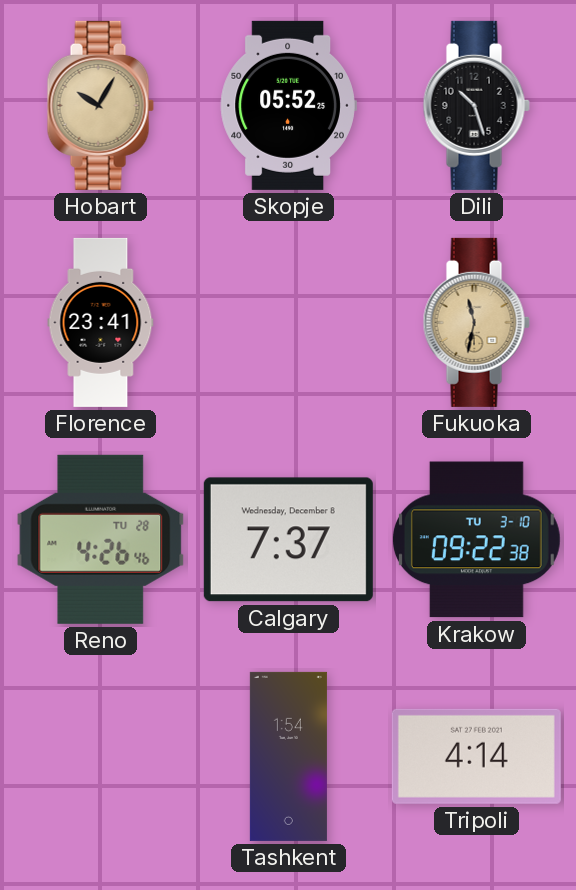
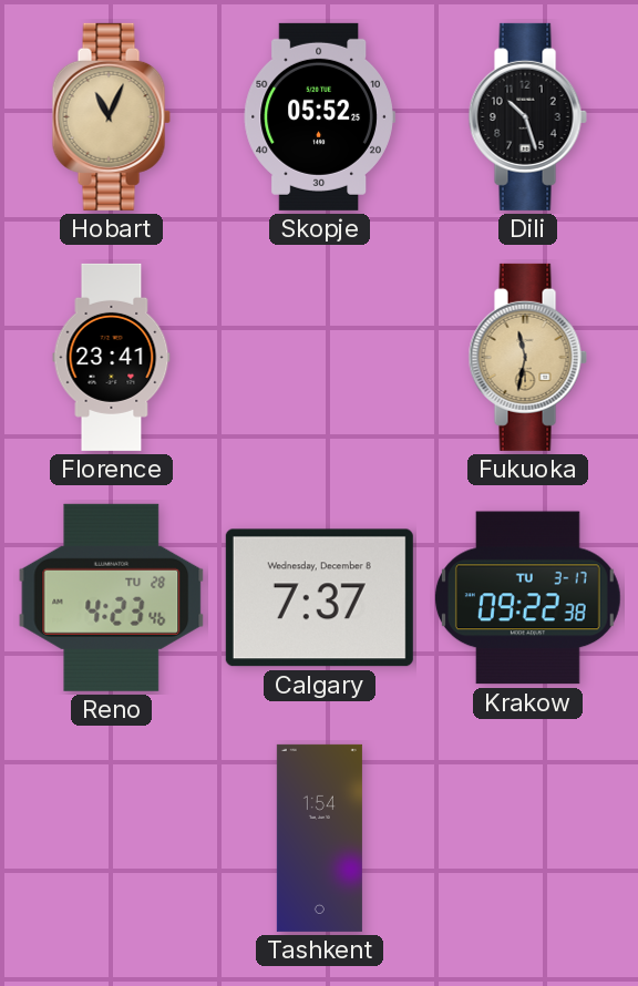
Hobart: 10:05 -> 11:04
Reno: 4:26 -> 4:23
Krakow date: TU 3-10 -> TU 3-17
Tripoli: 4:14 -> none
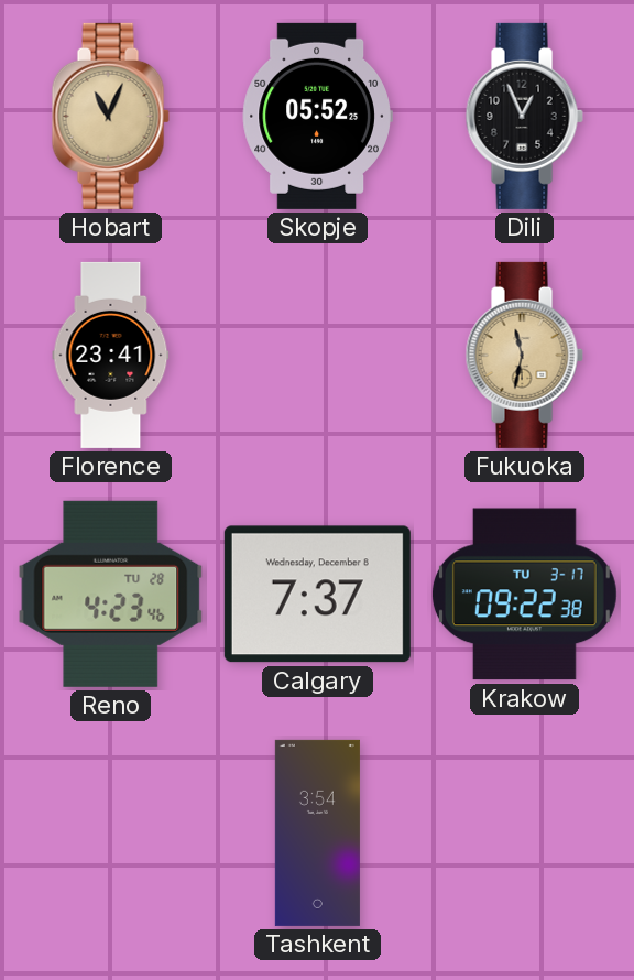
Dili: 10:27 -> 12:56
Tashkent: 1:54 -> 3:54
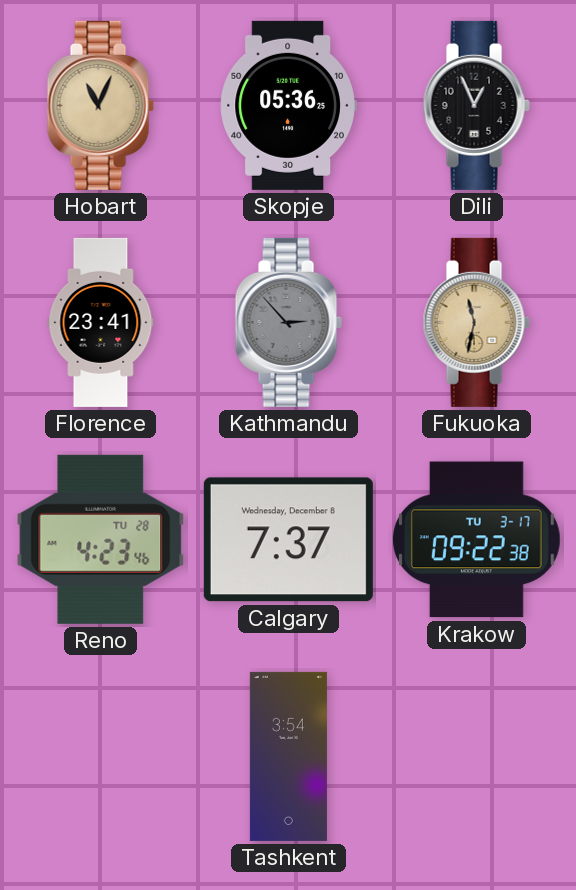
Skopje: 05:52 -> 05:36
Kathmandu: none -> 2:53
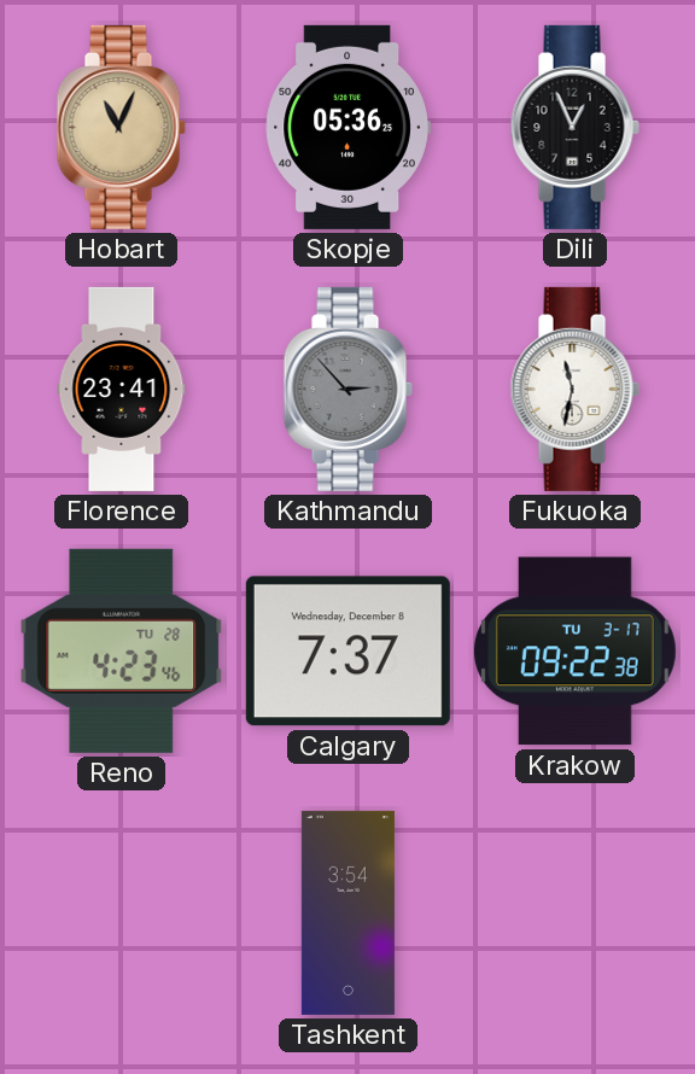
Fukuoka dial: champagne -> white
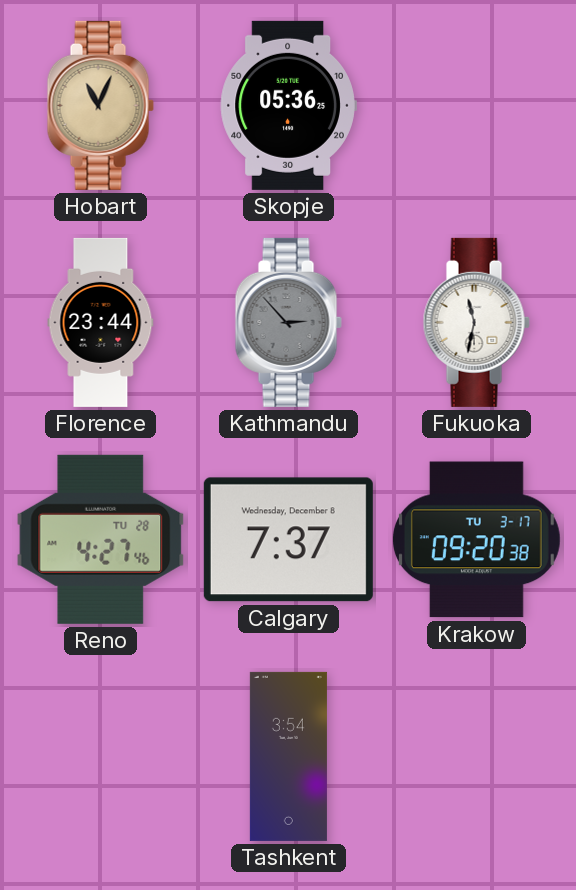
Dili: 12:56 -> none
Florence: 23:41 -> 23:44
Reno: 4:23 -> 4:27
Krakow: 09:22 -> 09:20
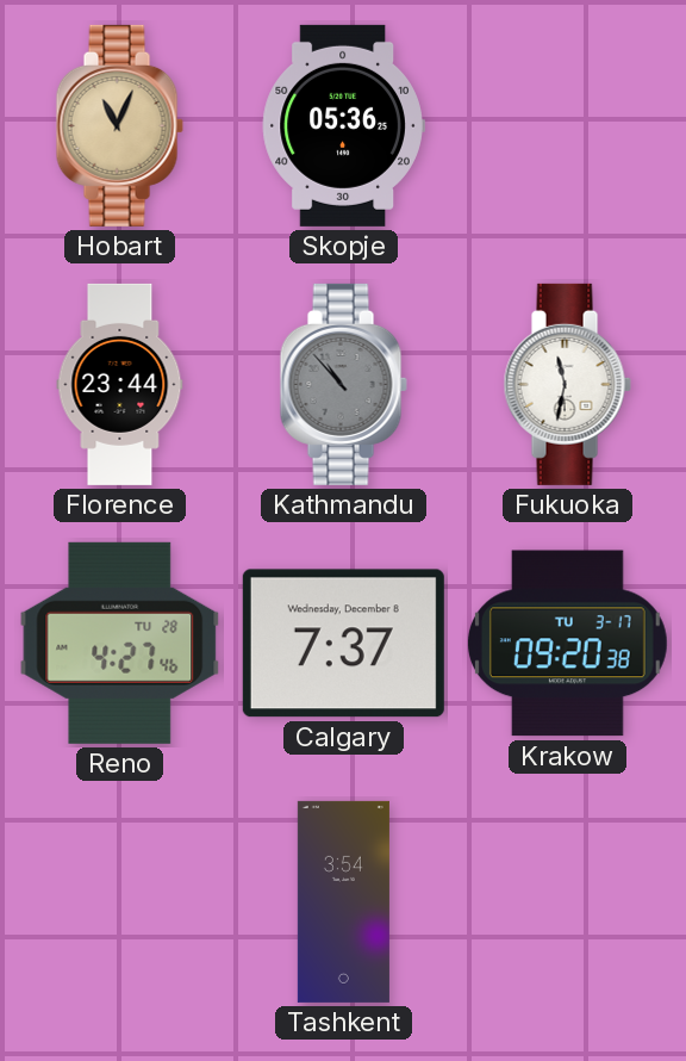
Kathmandu: 2:53 -> 10:53
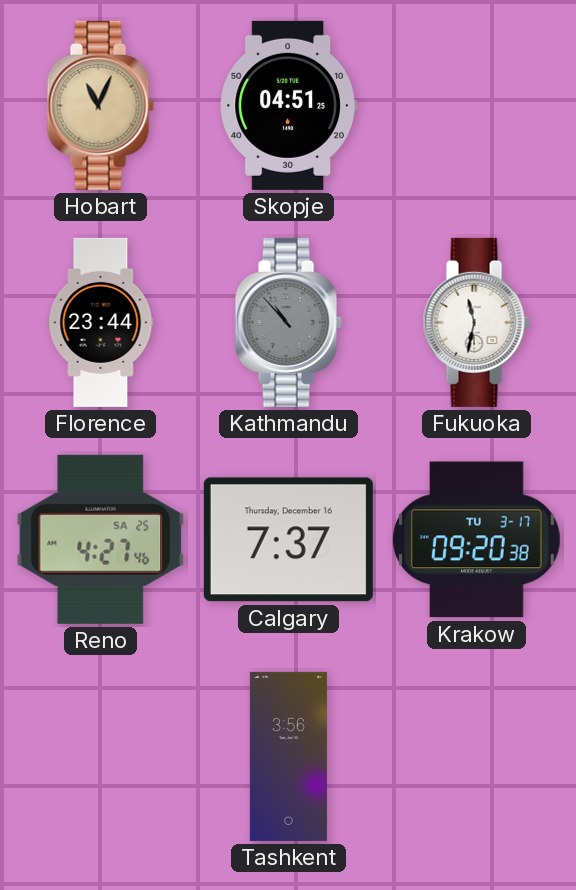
Skopje: 05:36 -> 04:51
Reno date: TU 28 -> SA 25
Calgary date: Wednesday, December 8 -> Thursday, December 16
Tashkent: 3:54 -> 3:56
